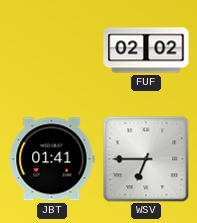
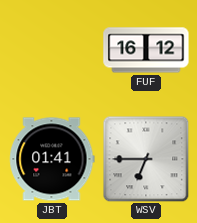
FUF: 02:02 -> 16:12
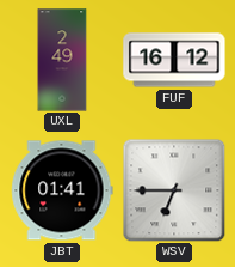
UXL: none -> 2:49
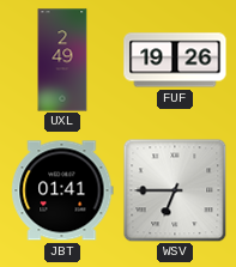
FUF: 16:12 -> 19:26
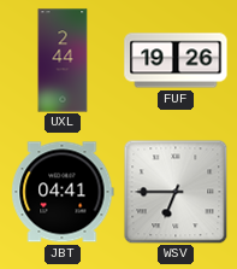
UXL: 2:49 -> 2:44
JBT: 01:41 -> 04:41
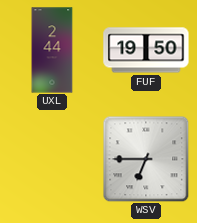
FUF: 19:26 -> 19:50
JBT: 04:41 -> none
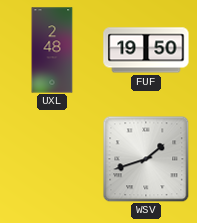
UXL: 2:44 -> 2:48
WSV: 6:45 -> 1:42
